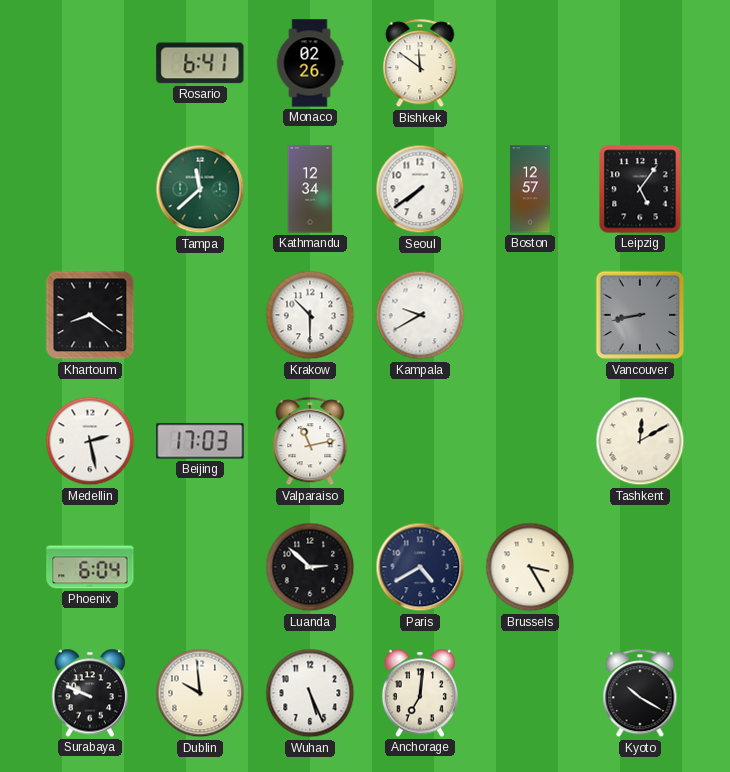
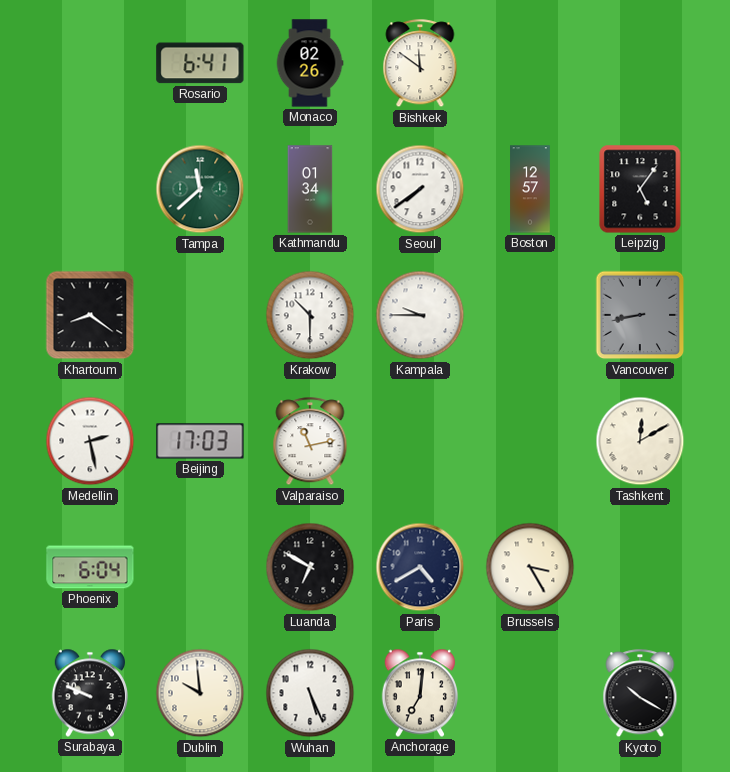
Kathmandu: 12:34 -> 01:34
Kampala: 9:40 -> 9:45
Luanda: 2:52 -> 6:50
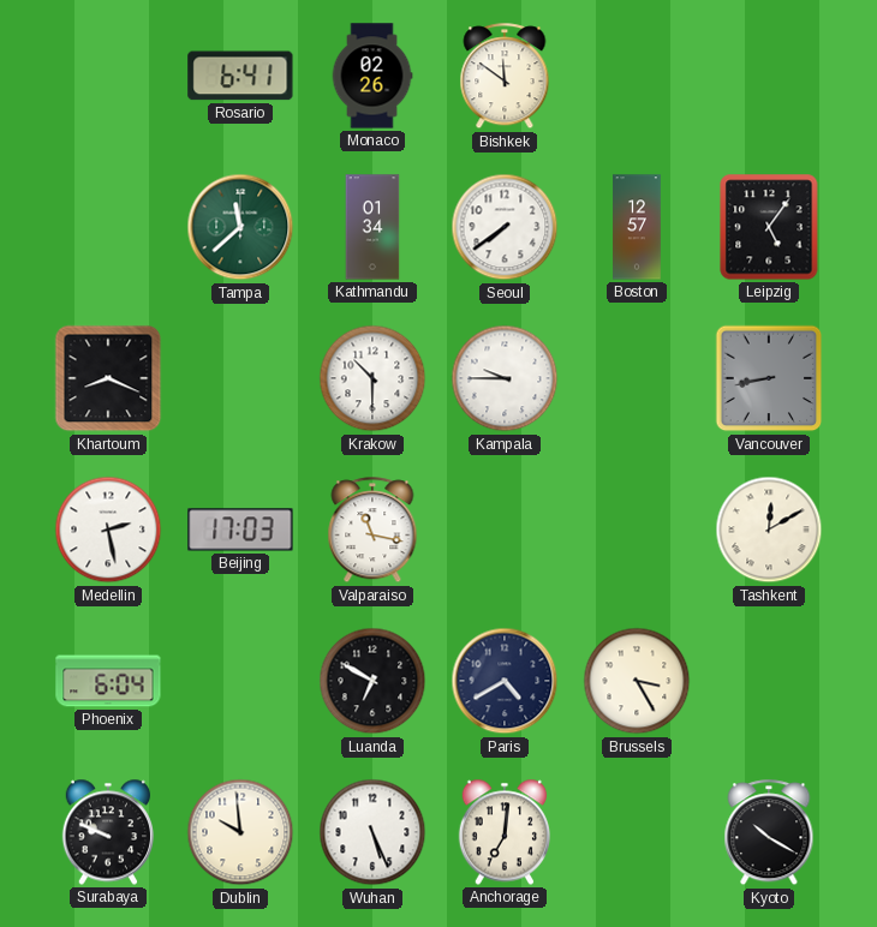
Khartoum: 8:21 -> 8:19
Valparaiso: 11:13 -> 11:17
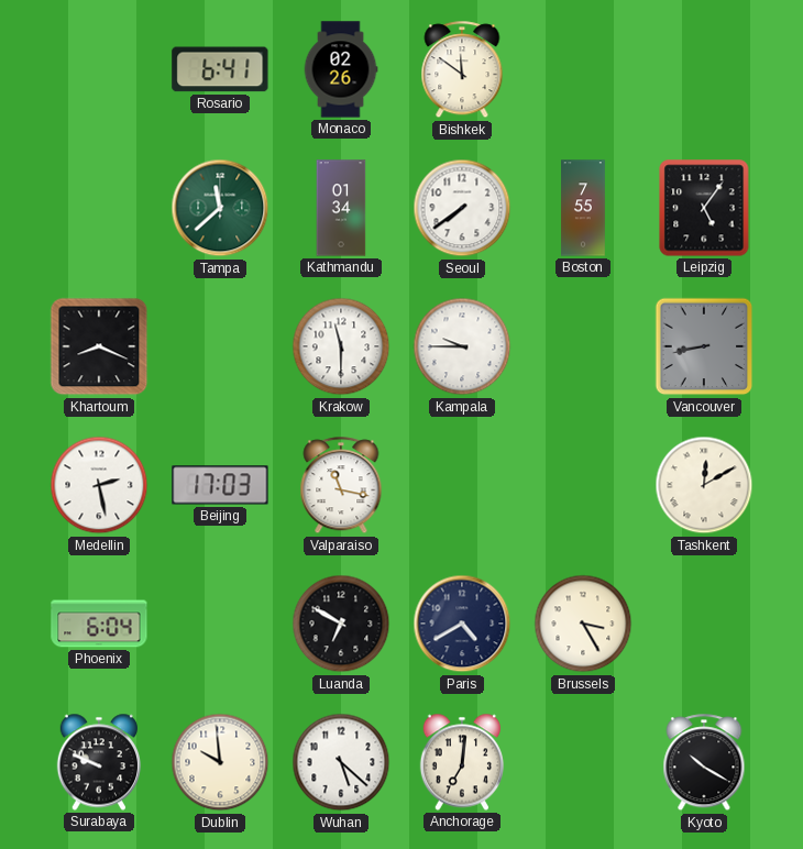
Boston: 12:57 -> 7:55
Krakow: 10:30 -> 11:30
Wuhan: 5:26 -> 5:22
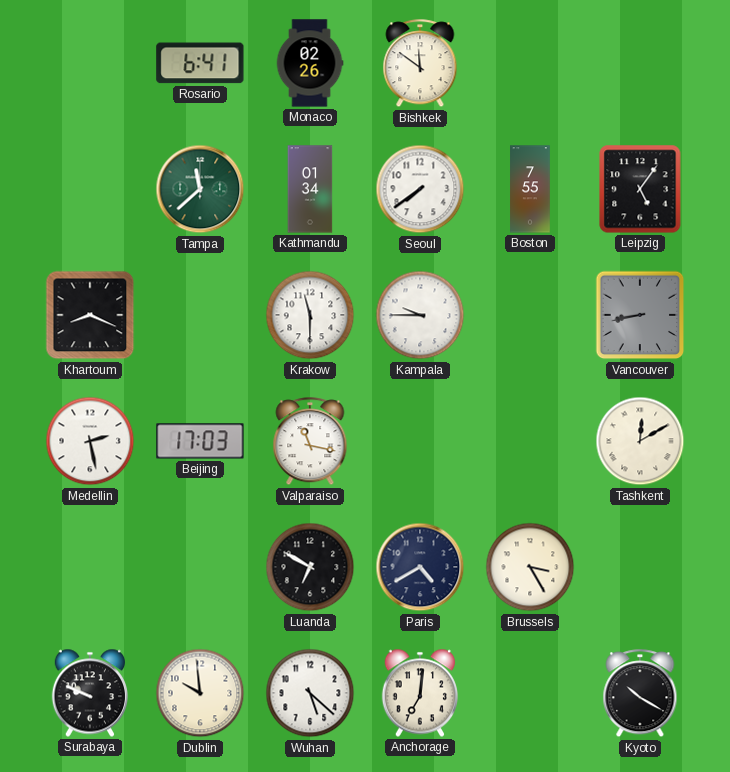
Phoenix: 6:04 -> none
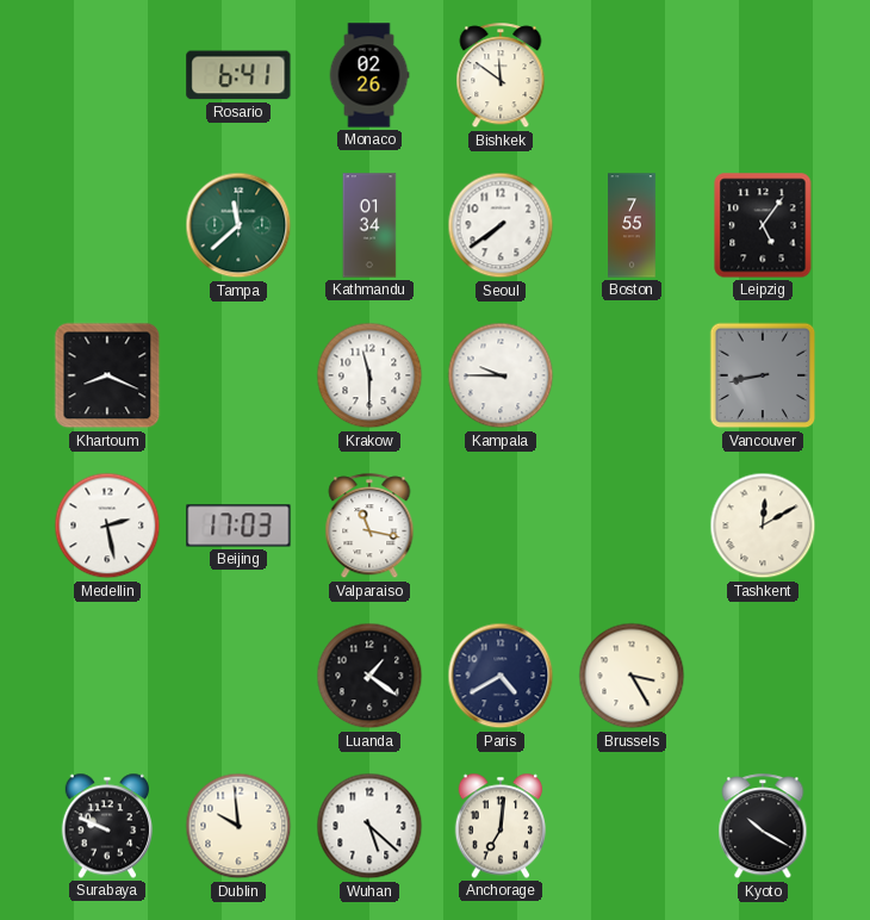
Luanda: 6:50 -> 1:21
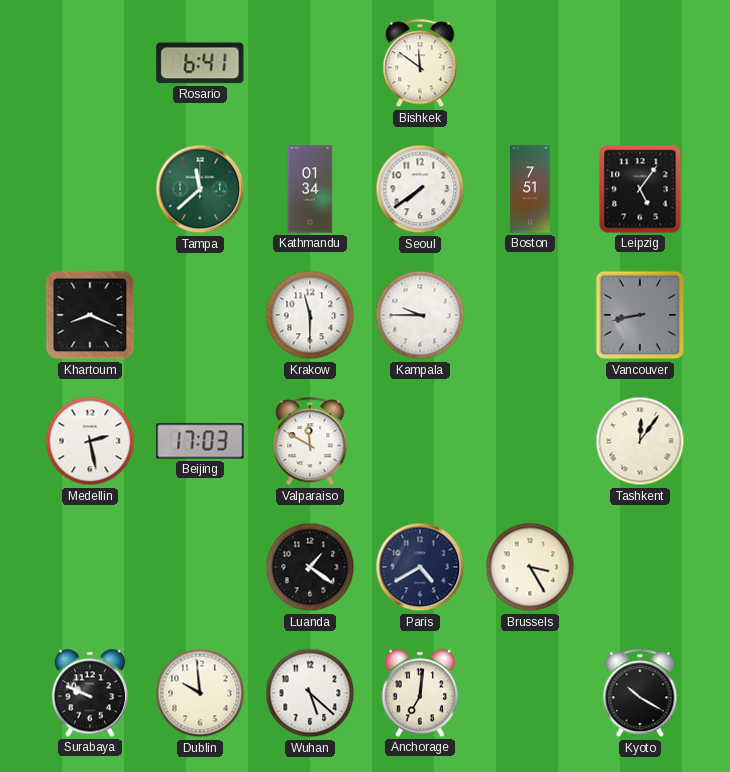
Monaco: 02:26 -> none
Boston: 7:55 -> 7:51
Valparaiso: 11:17 -> 11:50
Tashkent: 12:10 -> 12:06
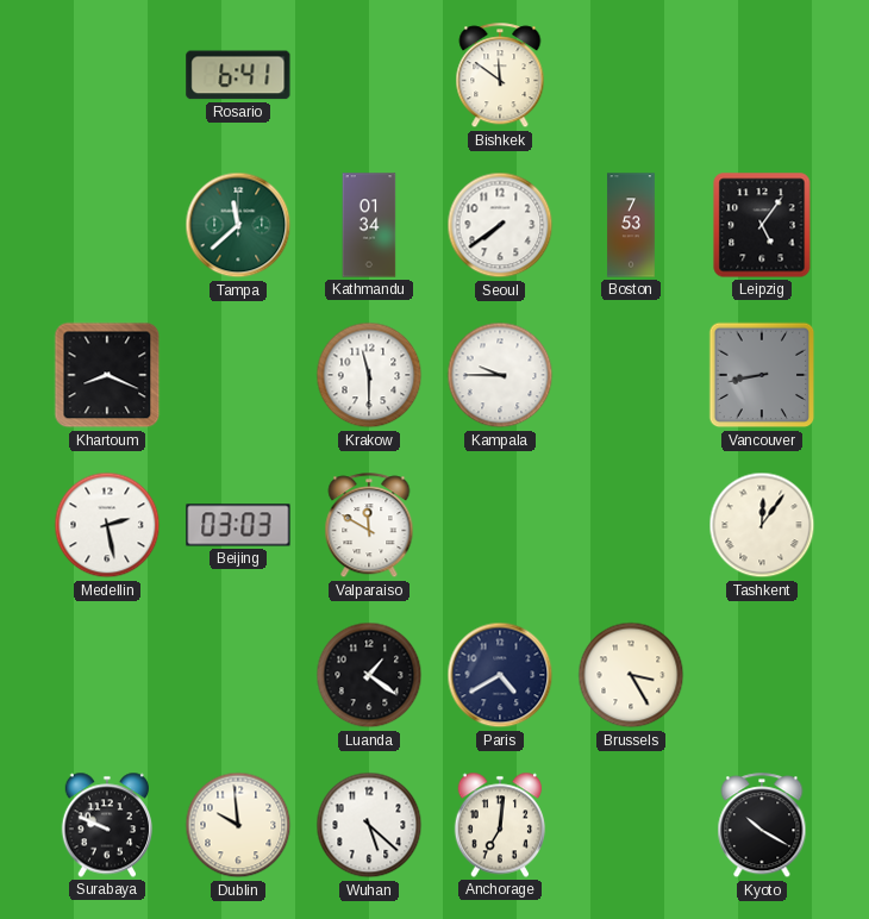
Boston: 7:51 -> 7:53
Beijing: 17:03 -> 03:03
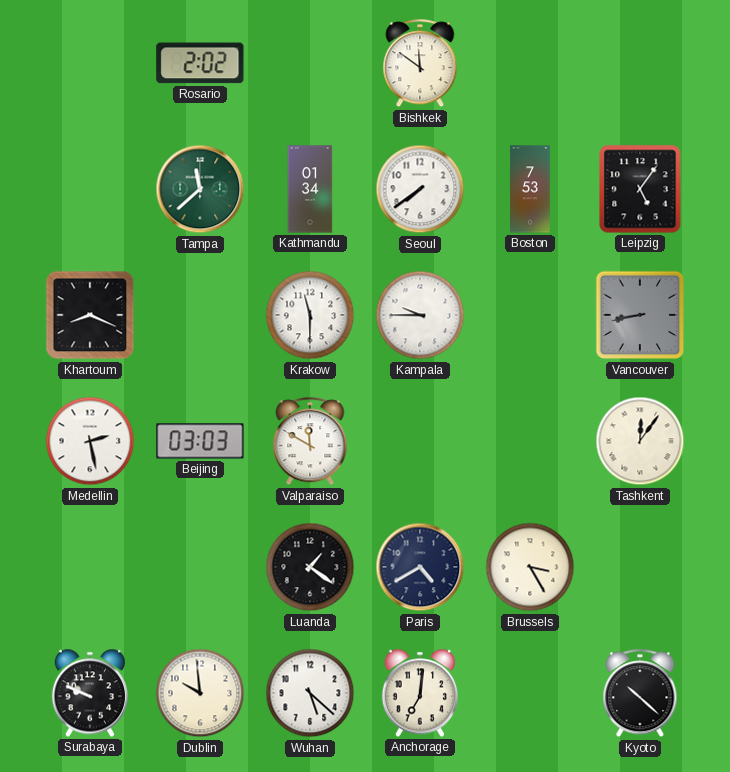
Rosario: 6:41 -> 2:02
Kyoto: 10:20 -> 10:22
